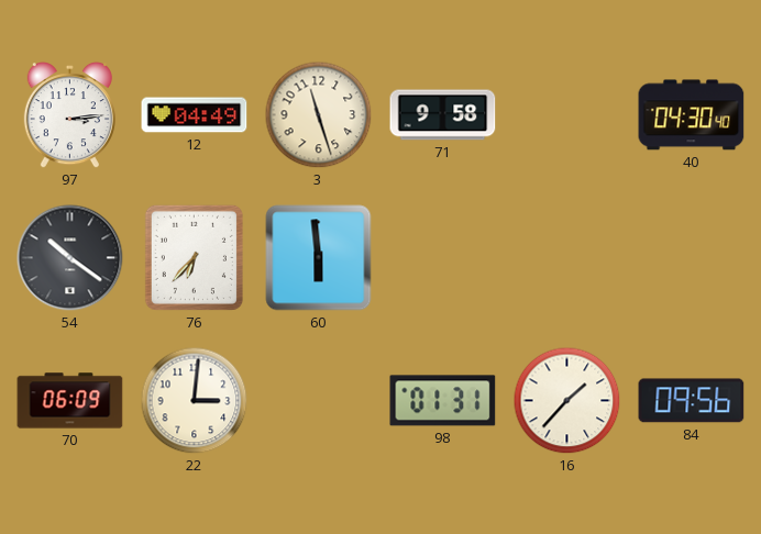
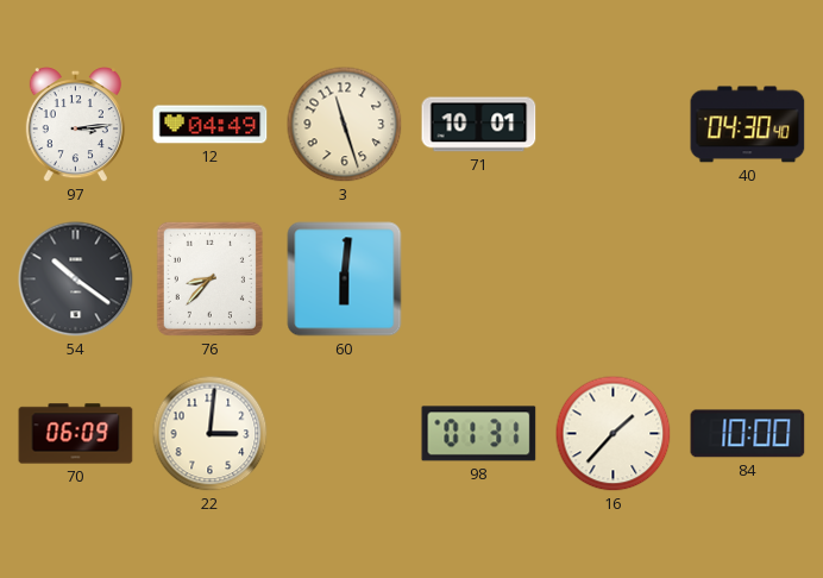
71: 9:58 -> 10:01
76: 6:37 -> 8:37
60: 5:59 -> 6:01
84: 09:56 -> 10:00
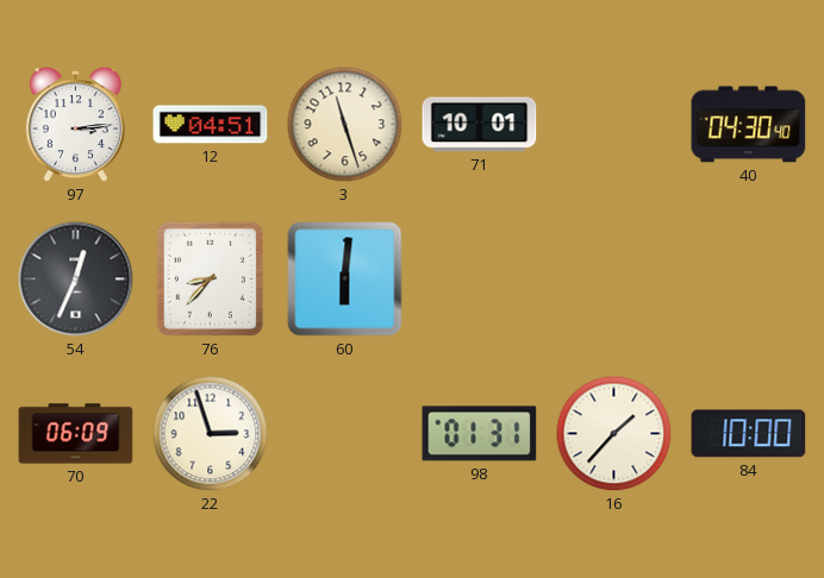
12: 04:49 -> 04:51
54: 10:21 -> 12:34
22: 3:01 -> 2:57
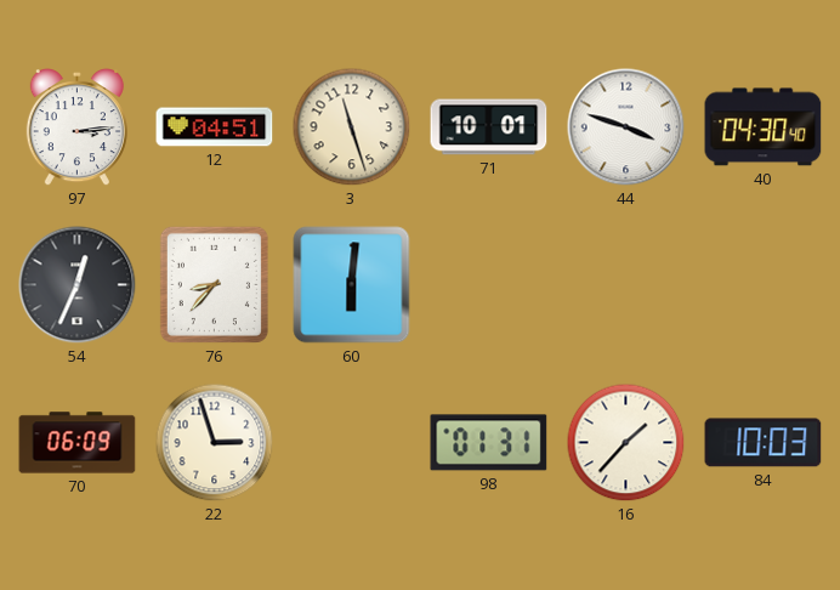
44: none -> 3:48
84: 10:00 -> 10:03
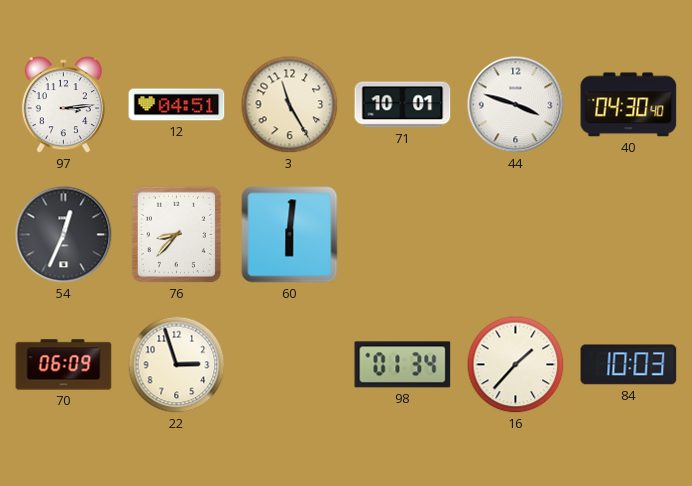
3: 11:27 -> 11:25
98: 01:31 -> 01:34
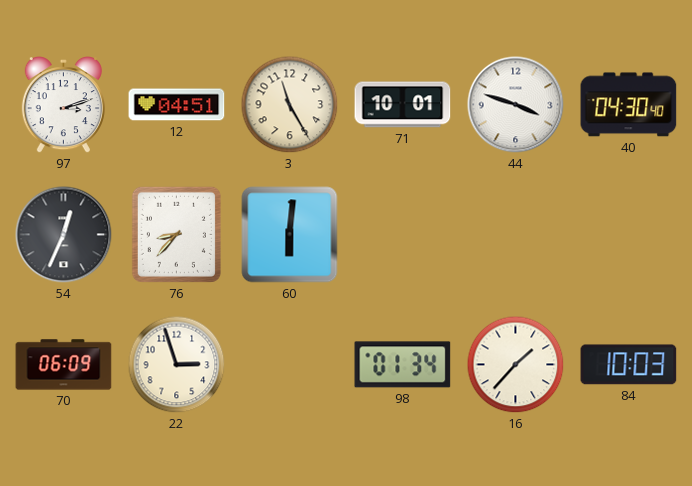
97: 3:14 -> 3:12
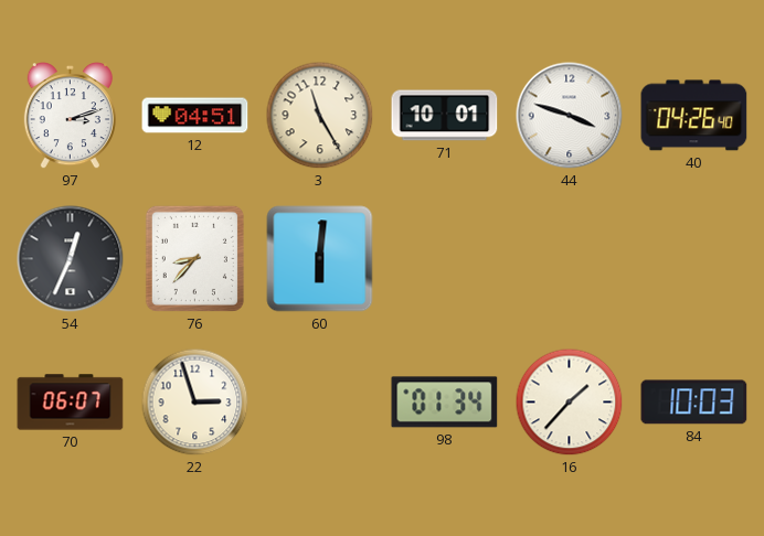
40: 04:30 -> 04:26
70: 06:09 -> 06:07
